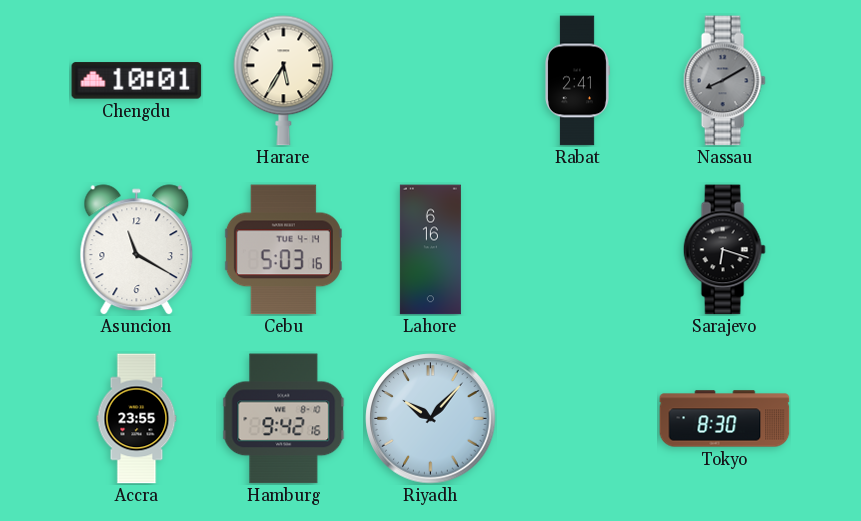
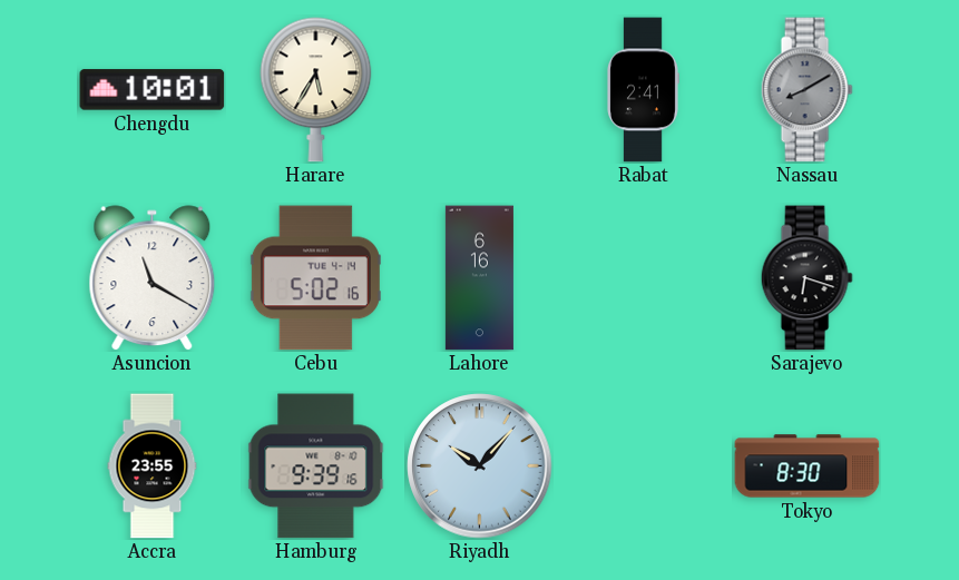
Cebu: 5:03 -> 5:02
Hamburg: 9:42 -> 9:39
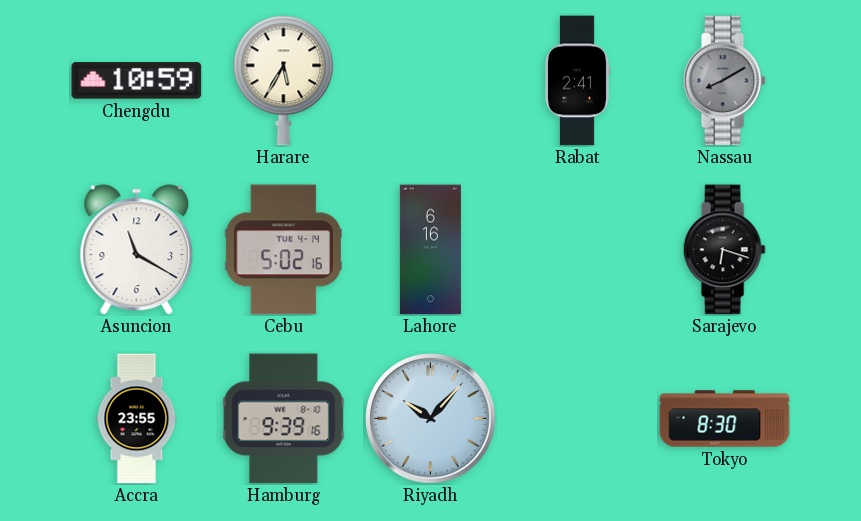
Chengdu: 10:01 -> 10:59
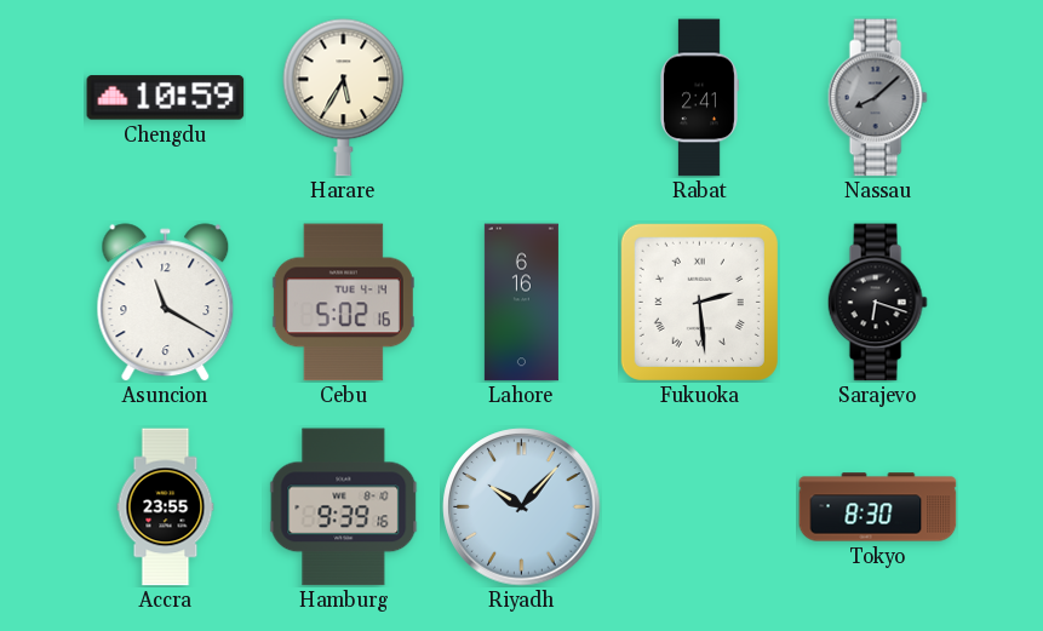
Nassau: 8:10 -> 8:08
Fukuoka: none -> 2:29
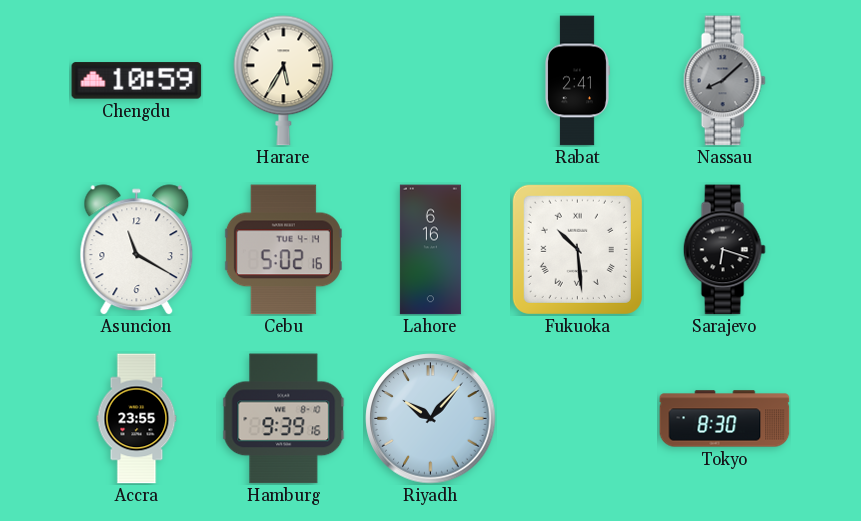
Fukuoka: 2:29 -> 10:29
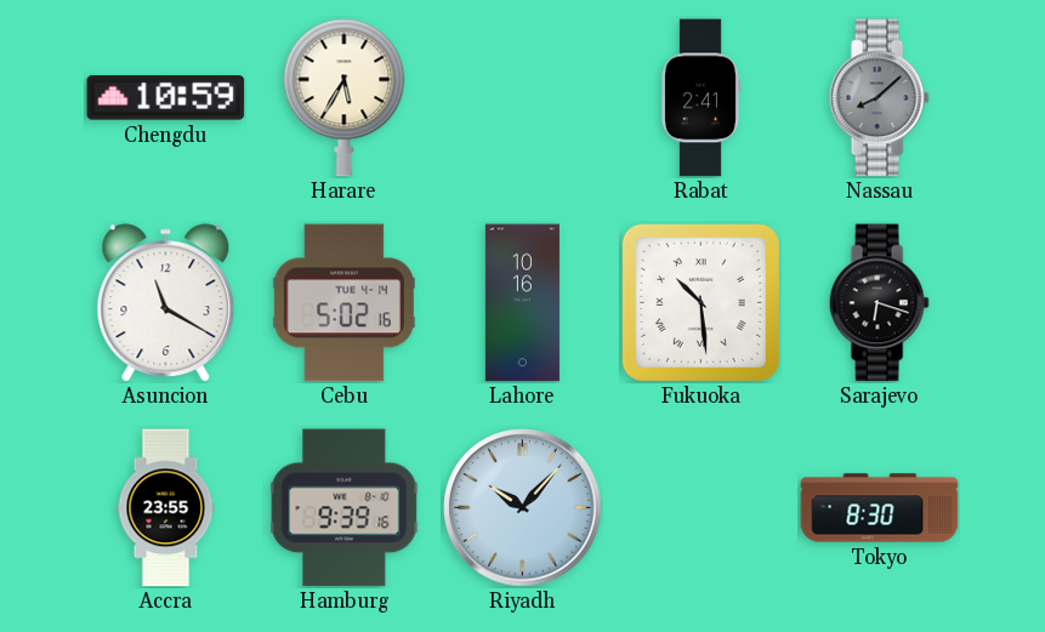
Lahore: 6:16 -> 10:16
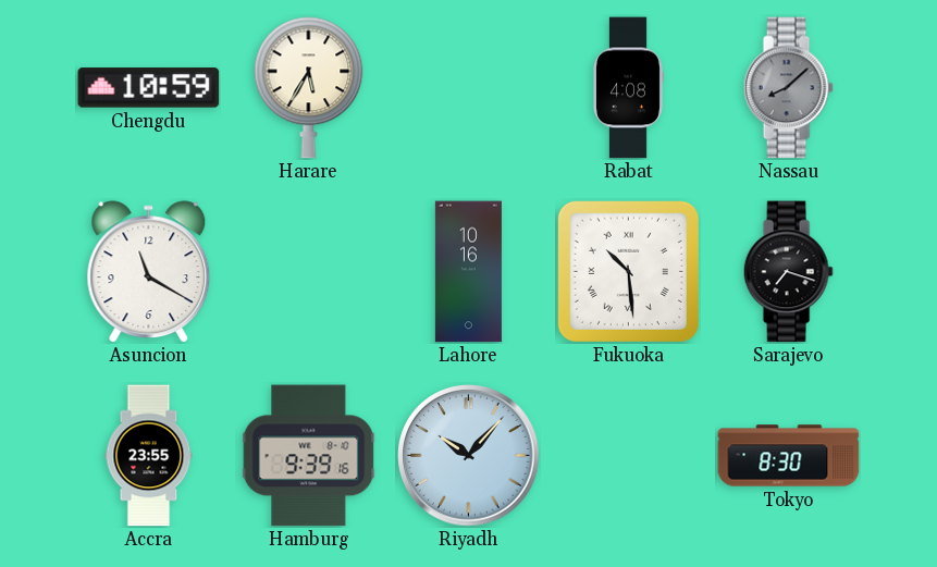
Rabat: 2:41 -> 4:08
Cebu: 5:02 -> none
Sarajevo: 6:18 -> 7:18
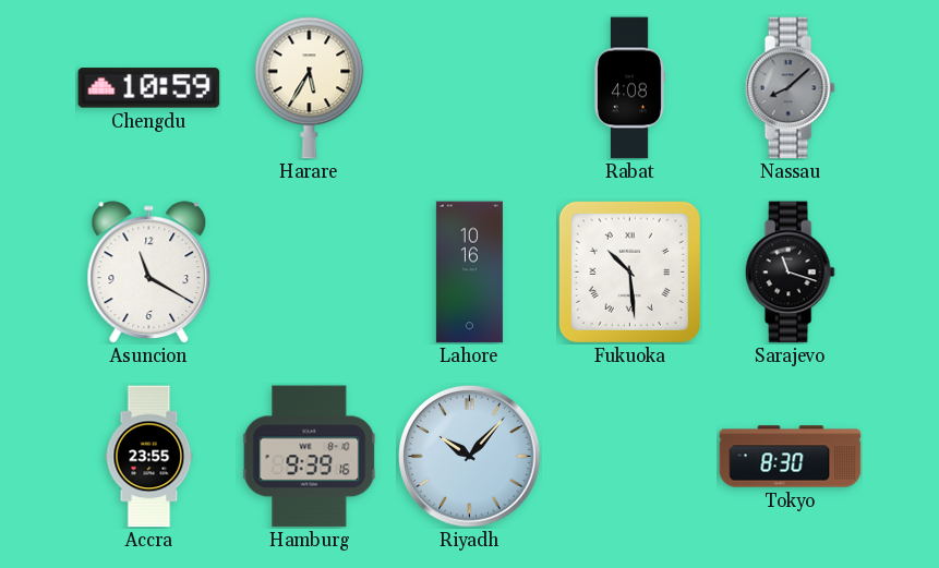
Sarajevo: 7:18 -> 11:18
